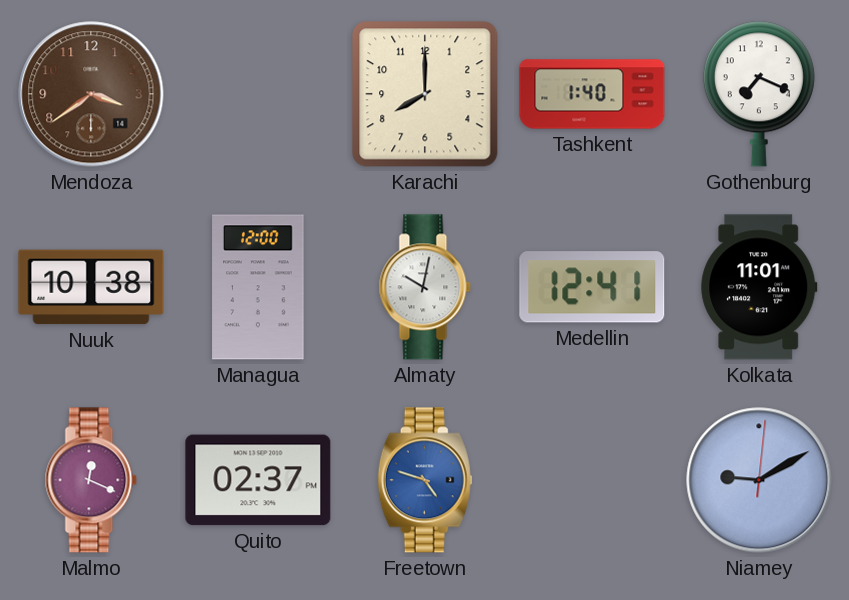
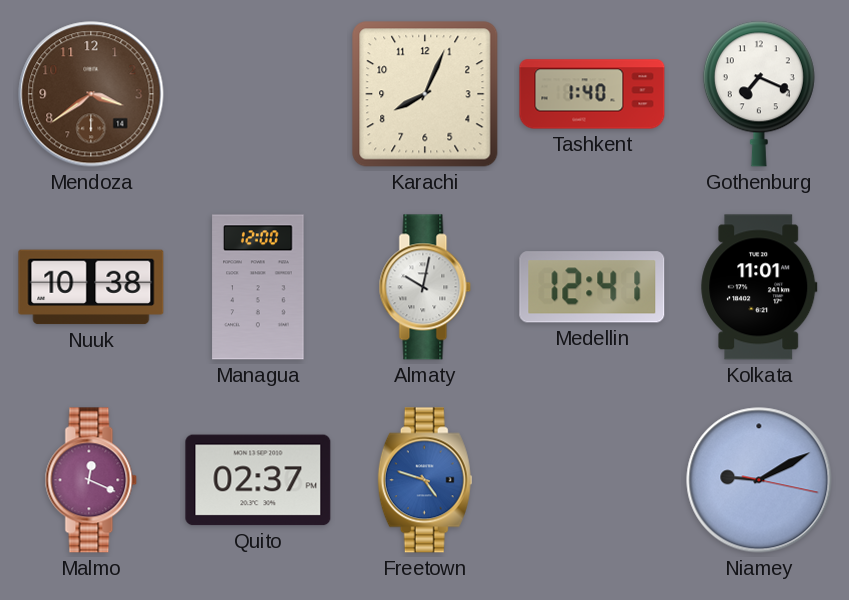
Karachi: 8:00 -> 8:04
Niamey: 9:10:01 -> 9:10:17
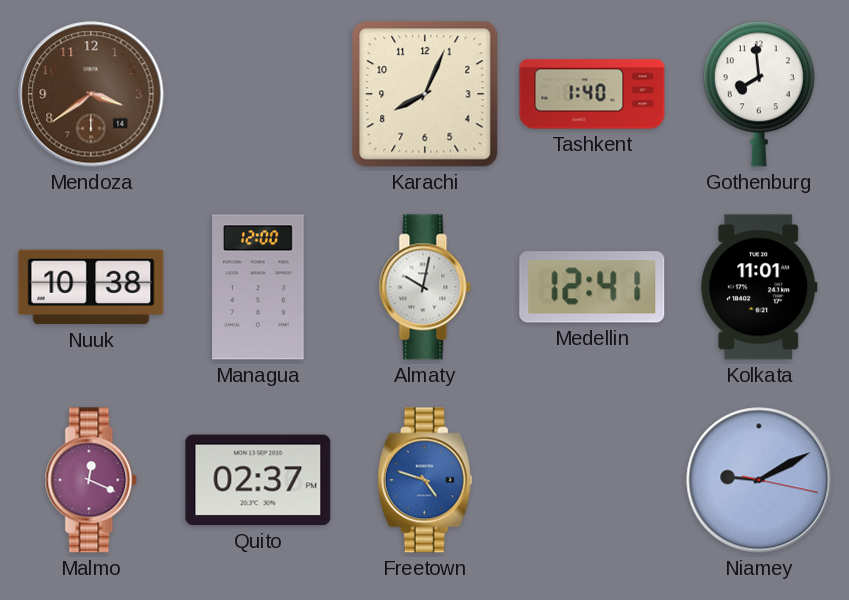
Gothenburg: 7:19 -> 7:59
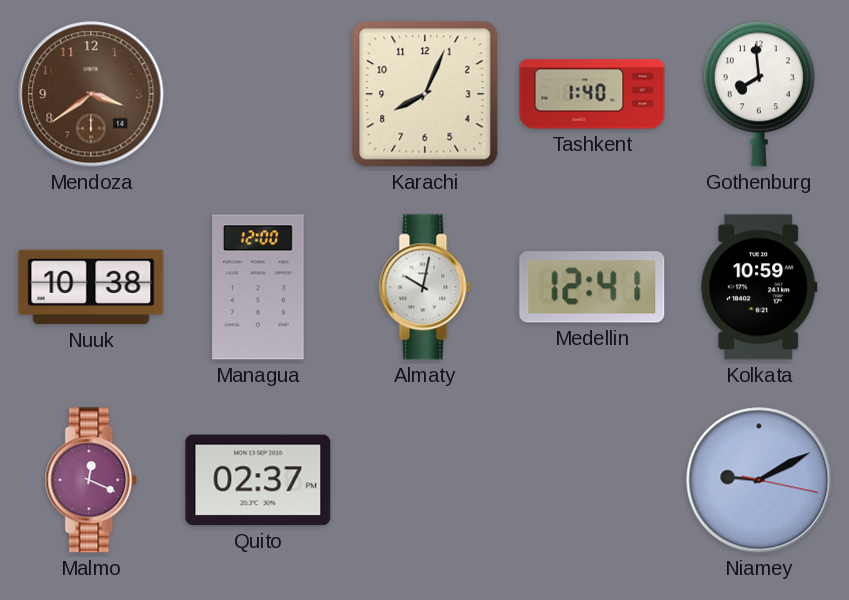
Kolkata: 11:01 -> 10:59
Freetown: 4:48 -> none
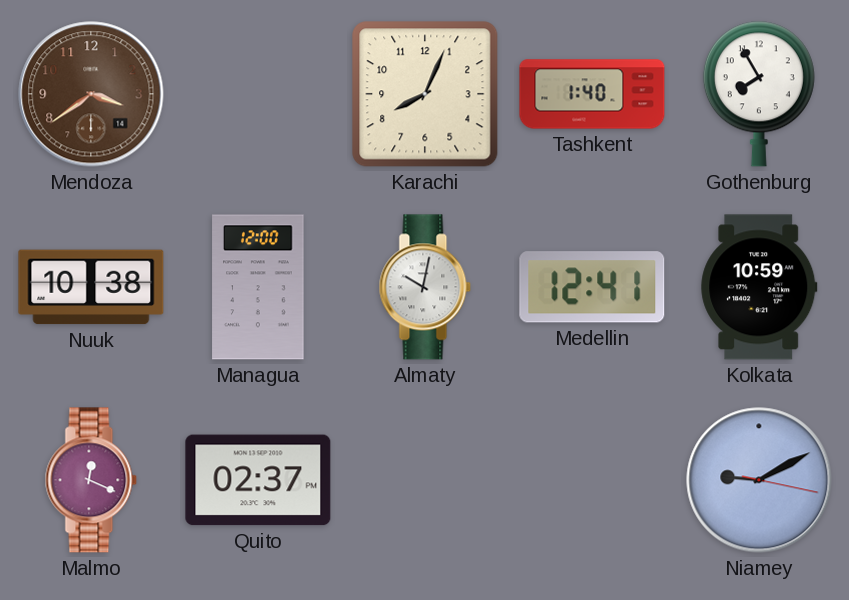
Gothenburg: 7:59 -> 7:55
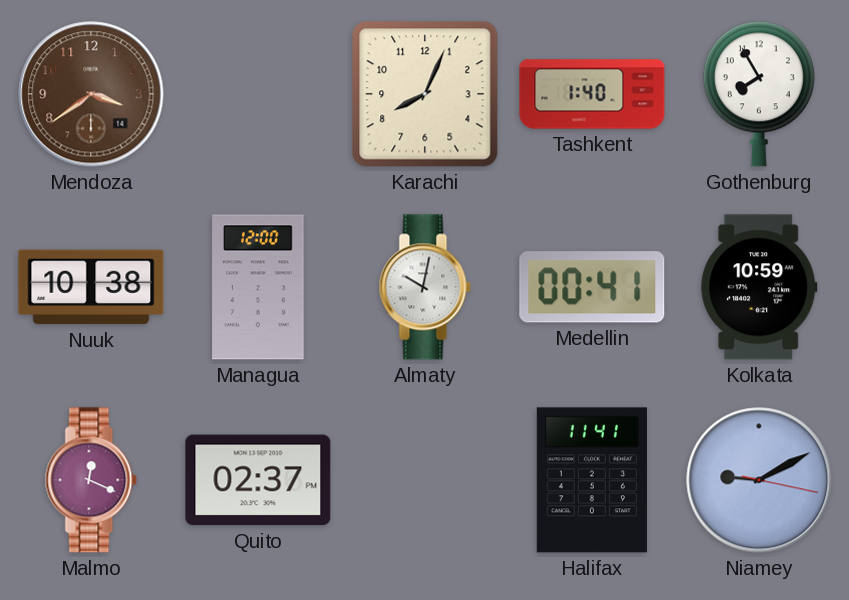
Medellin: 12:41 -> 00:41
Halifax: none -> 11:41
